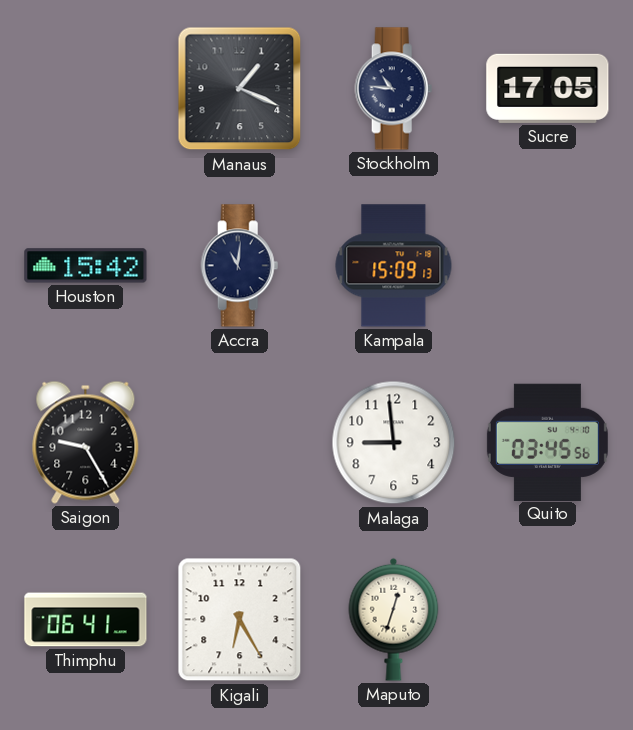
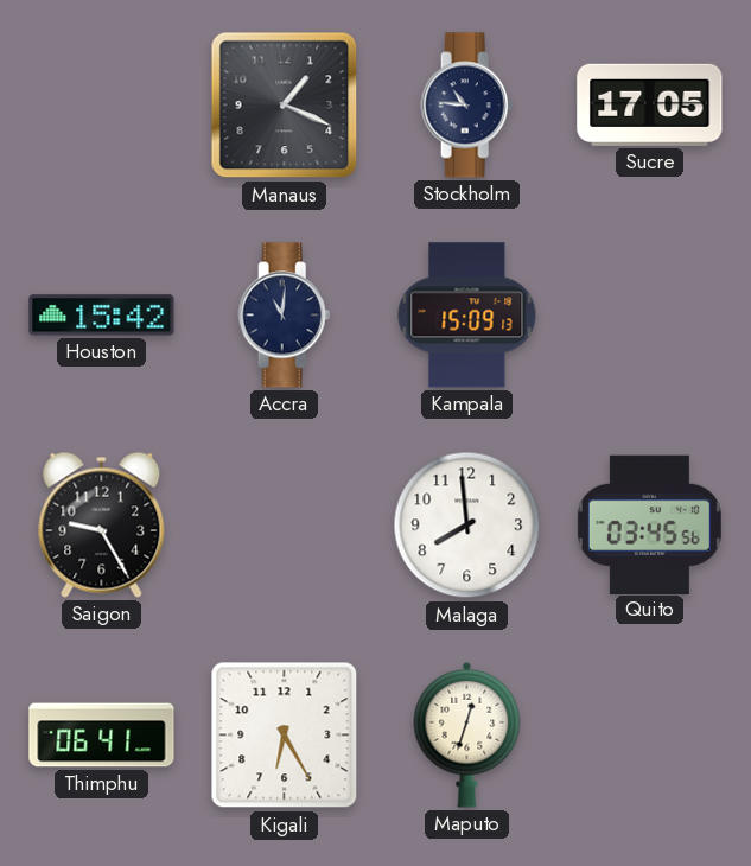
Malaga: 8:59 -> 7:59
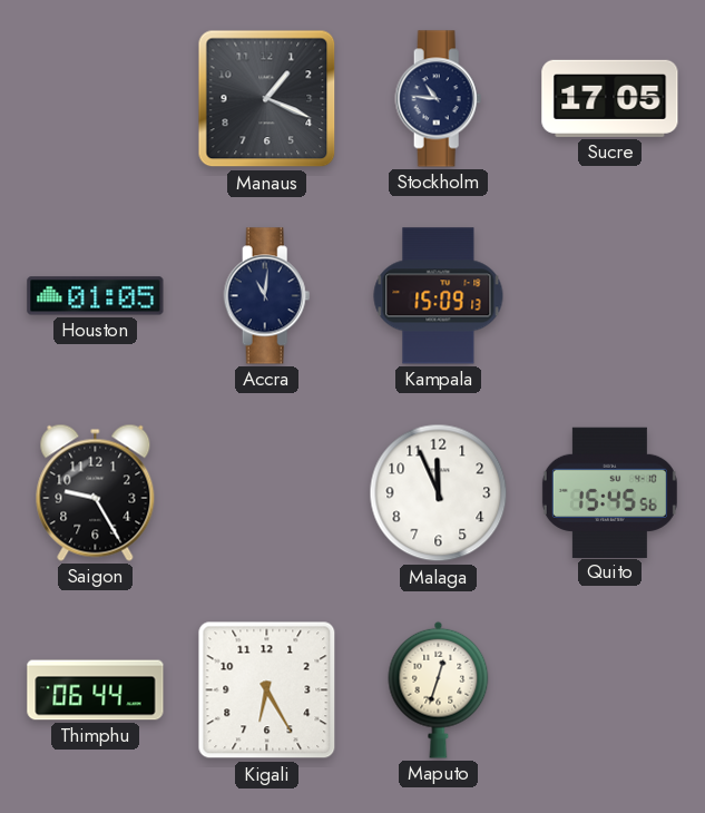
Houston: 15:42 -> 01:05
Malaga: 7:59 -> 11:56
Quito: 03:45 -> 15:45
Thimphu: 06:41 -> 06:44
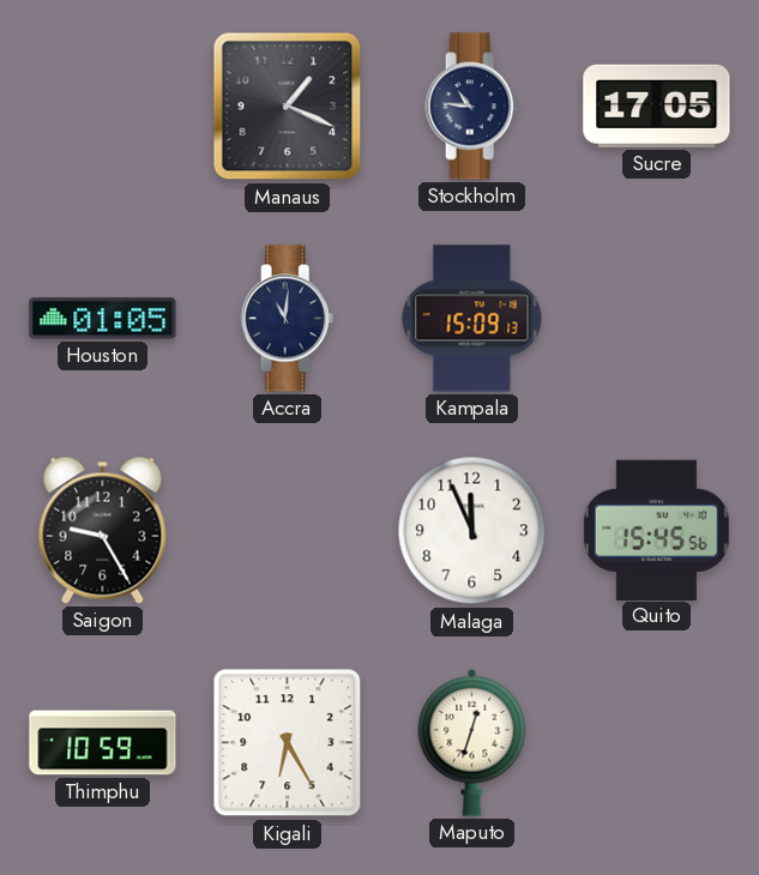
Thimphu: 06:44 -> 10:59
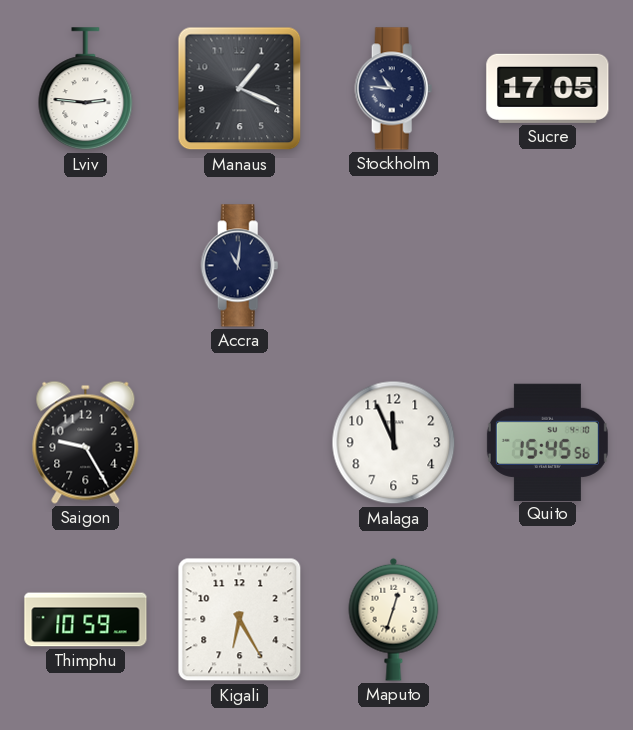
Lviv: none -> 2:46
Houston: 01:05 -> none
Kampala: 15:09 -> none
